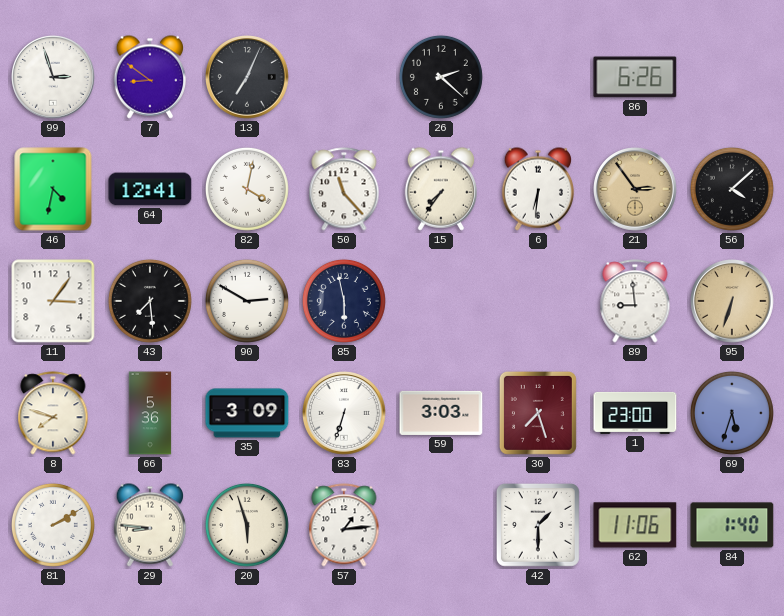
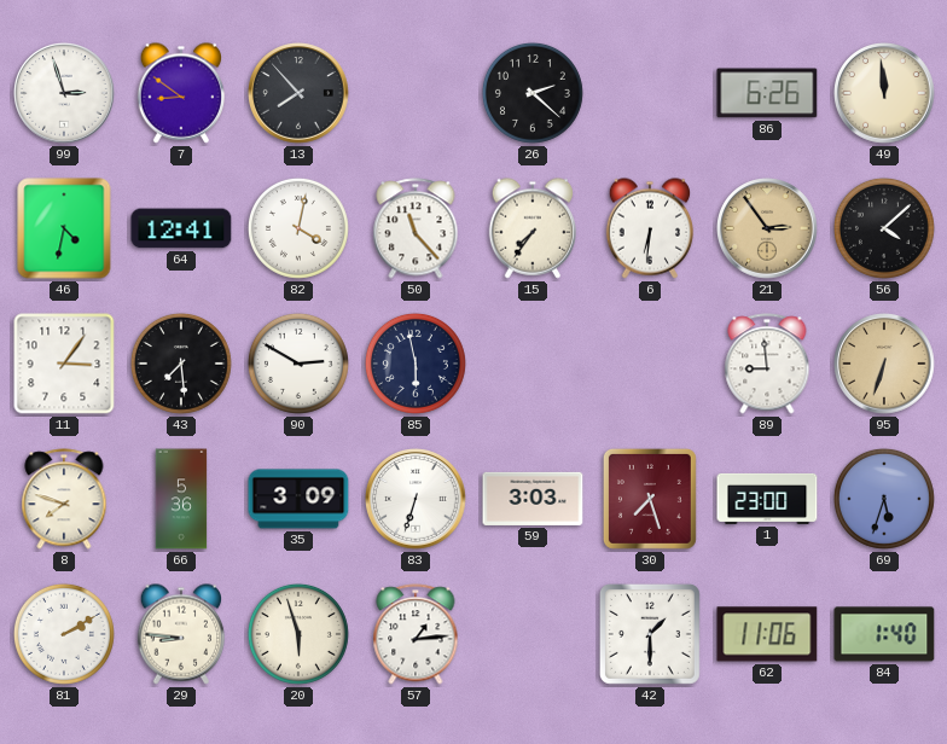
13: 7:04 -> 7:53
49: none -> 11:59
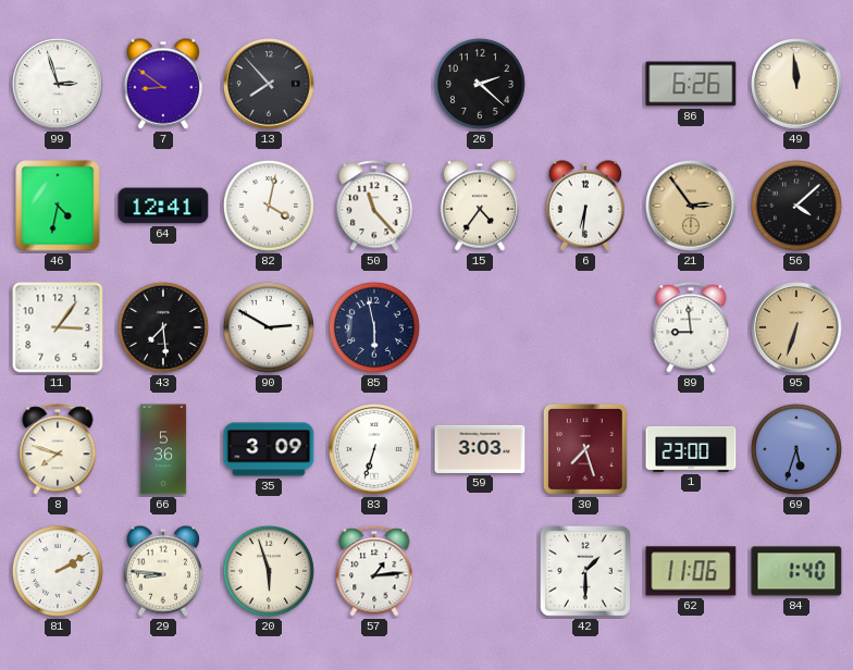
15: 7:36 -> 4:36
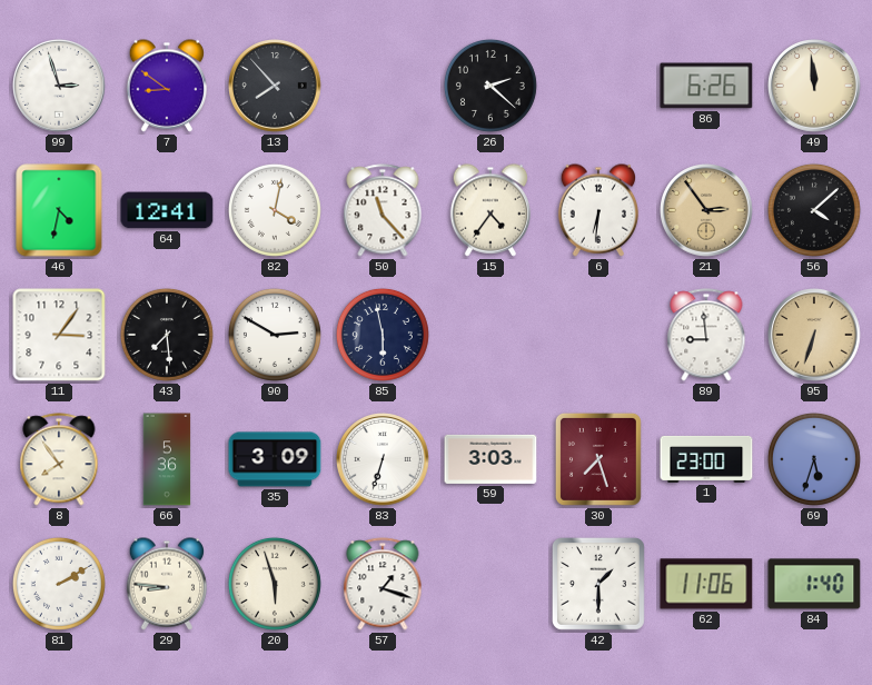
8: 7:48 -> 7:54
57: 1:14 -> 1:18
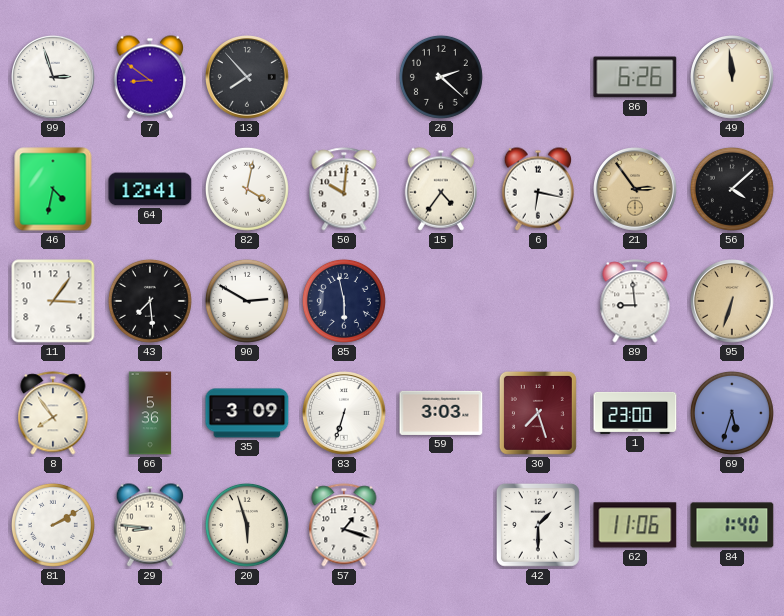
50: 11:23 -> 10:01
6: 6:31 -> 6:17
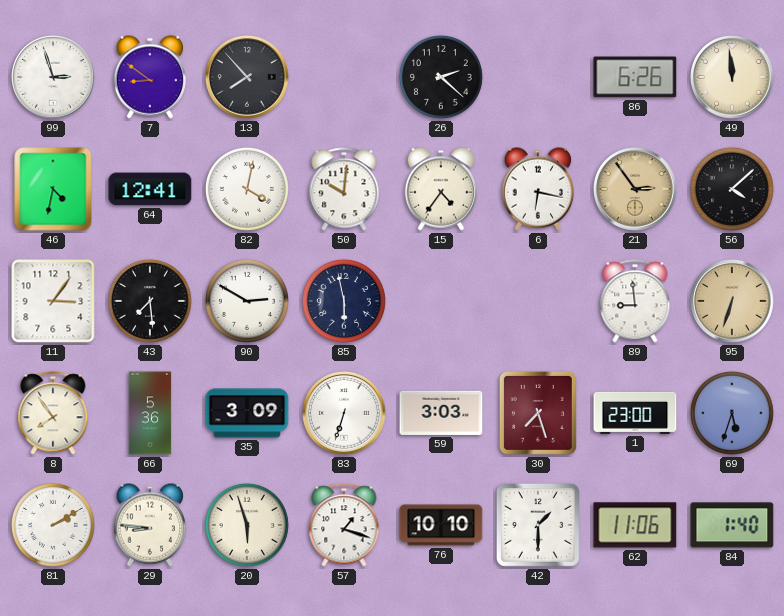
76: none -> 10:10
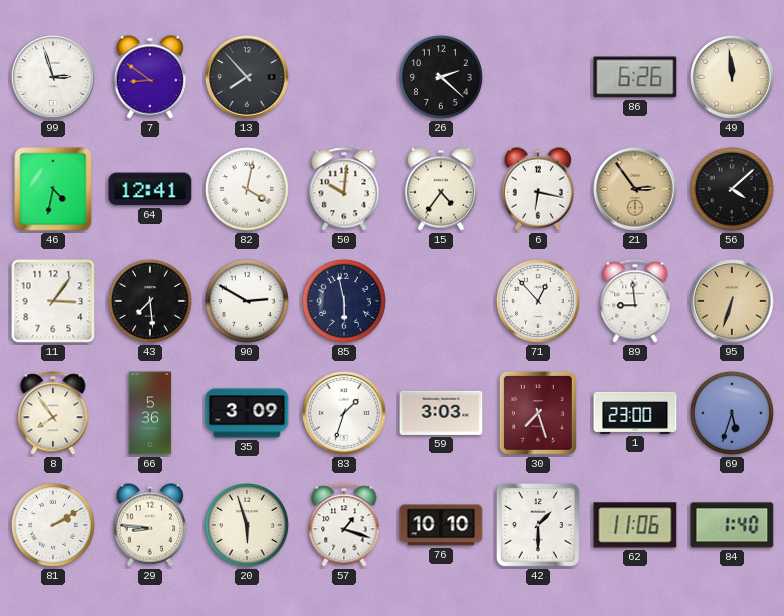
71: none -> 12:53
83: 6:33 -> 1:33
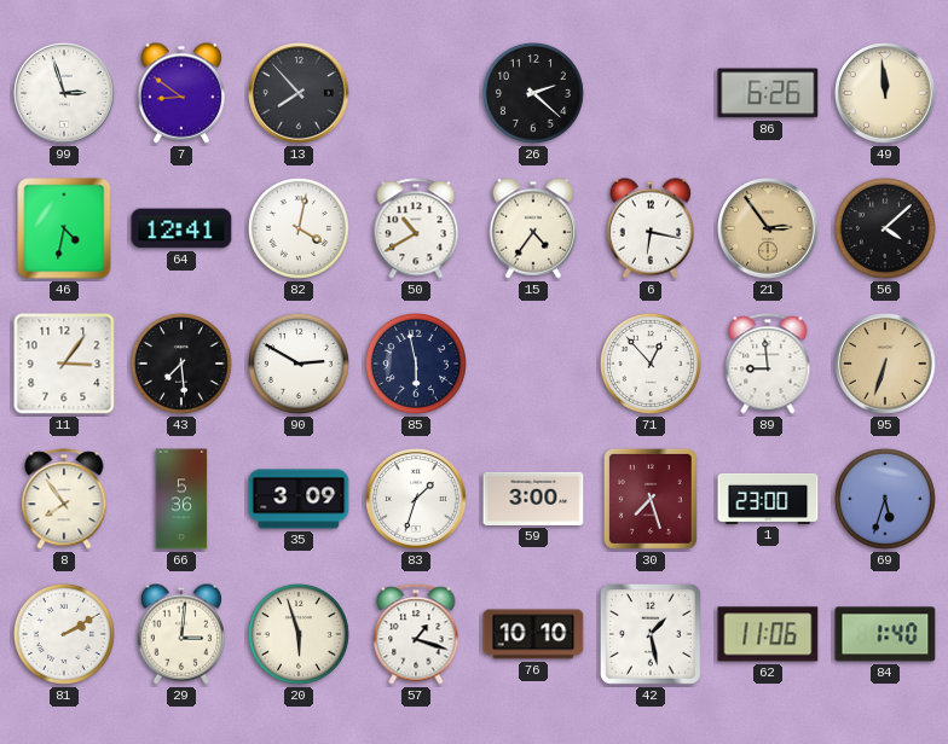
50: 10:01 -> 10:40
59: 3:03 -> 3:00
29: 8:46 -> 3:01
42: 1:30 -> 1:28
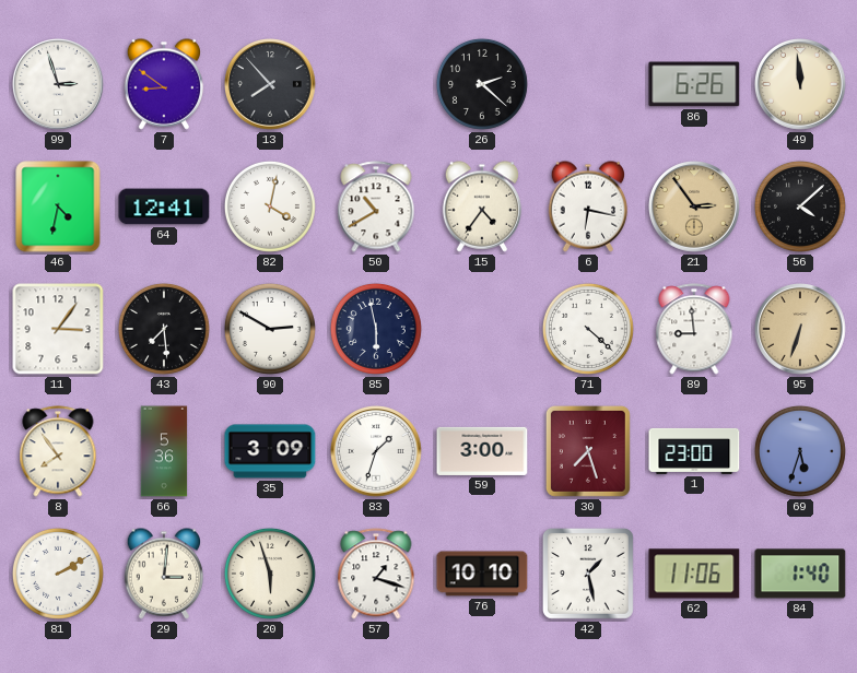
71: 12:53 -> 4:22
